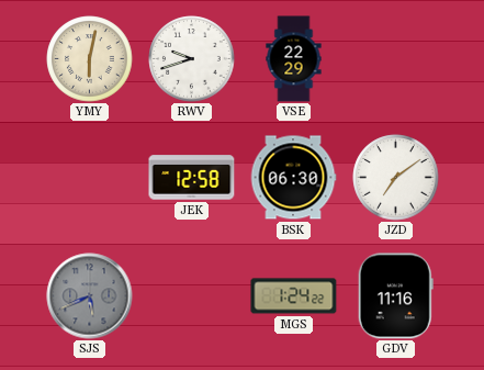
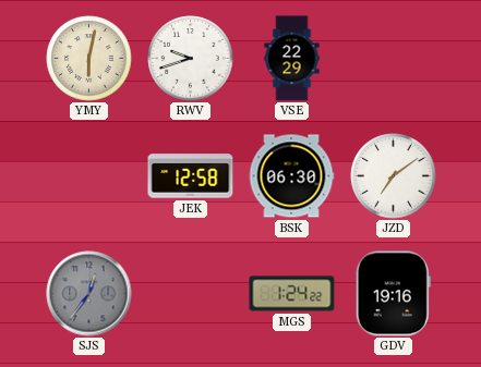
SJS: 5:41 -> 12:36
GDV: 11:16 -> 19:16
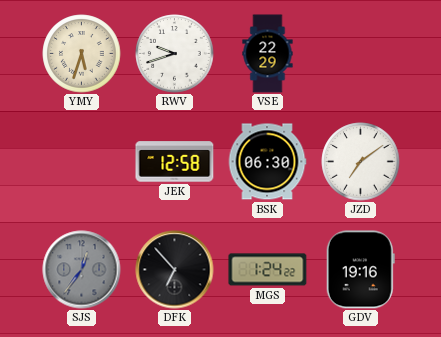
YMY: 6:02 -> 5:33
DFK: none -> 6:53
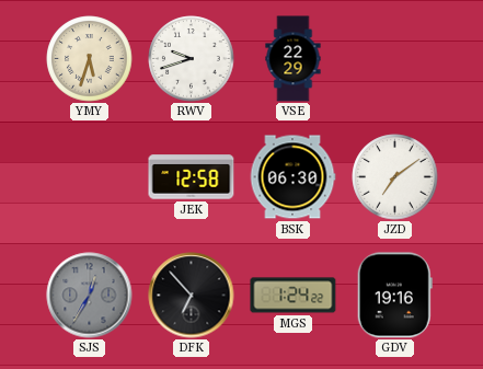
SJS: 12:36 -> 12:35
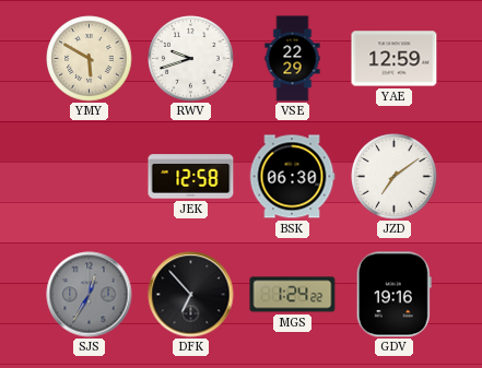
YMY: 5:33 -> 5:50
YAE: none -> 12:59
